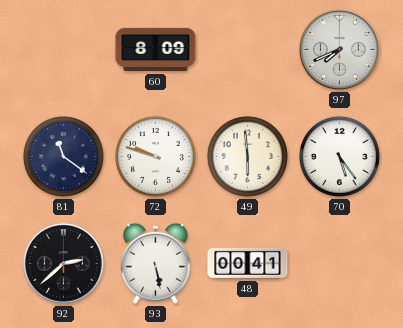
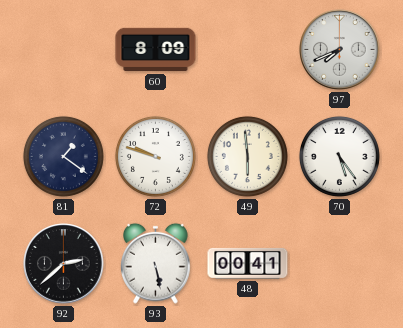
81: 11:21 -> 1:21
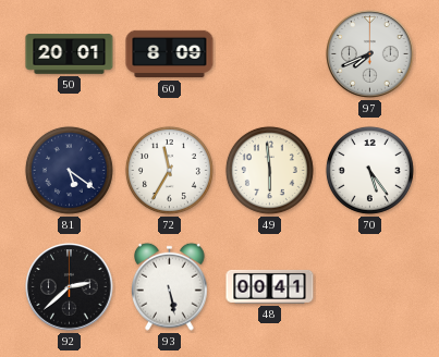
50: none -> 20:01
81: 1:21 -> 5:21
72: 9:48 -> 11:35
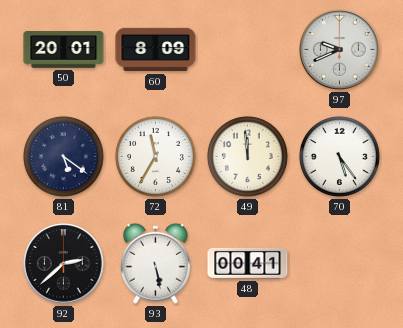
97: 7:41 -> 9:41
49: 5:59 -> 11:59
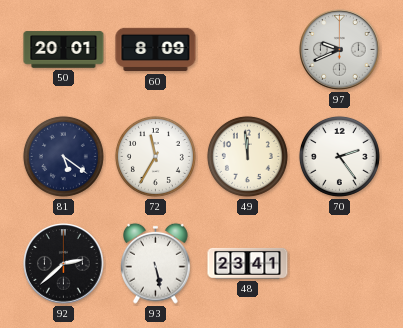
70: 5:24 -> 2:24
48: 00:41 -> 23:41
